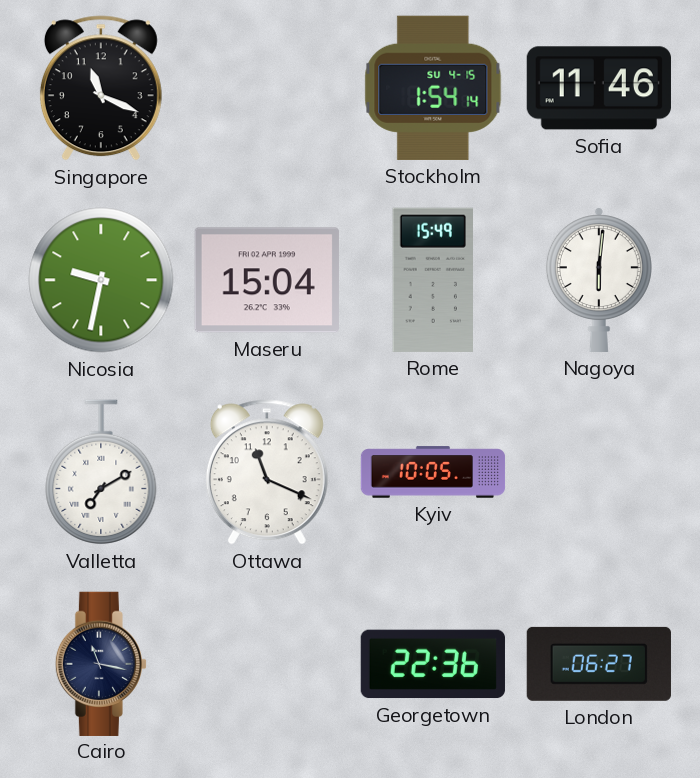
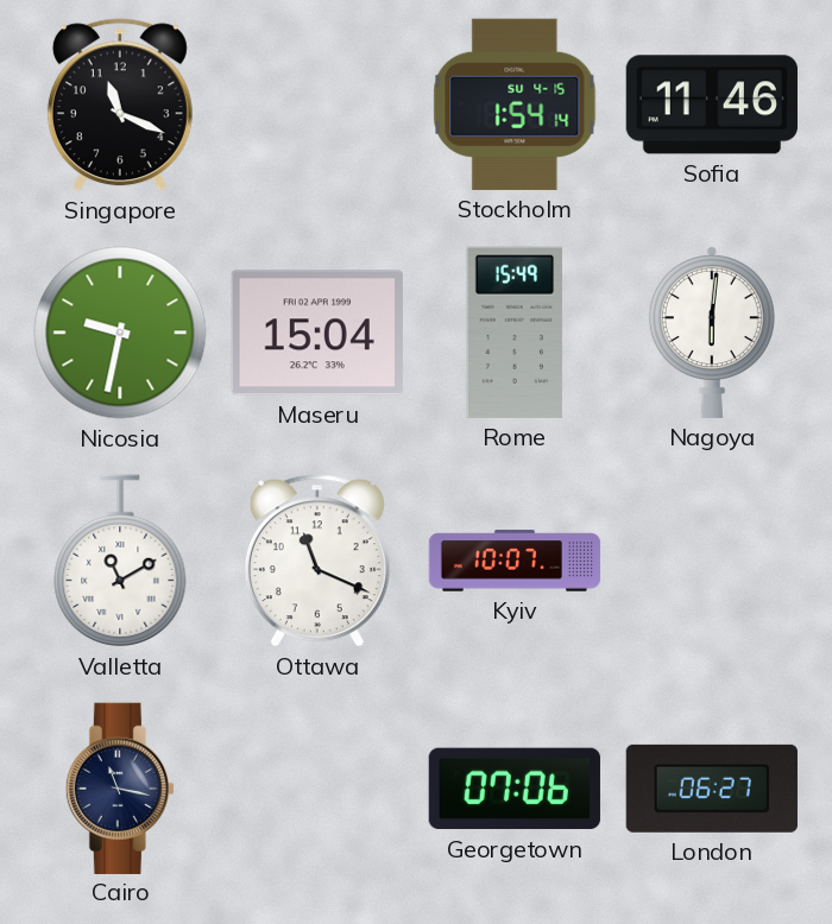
Valletta: 7:10 -> 11:10
Kyiv: 10:05 -> 10:07
Georgetown: 22:36 -> 07:06
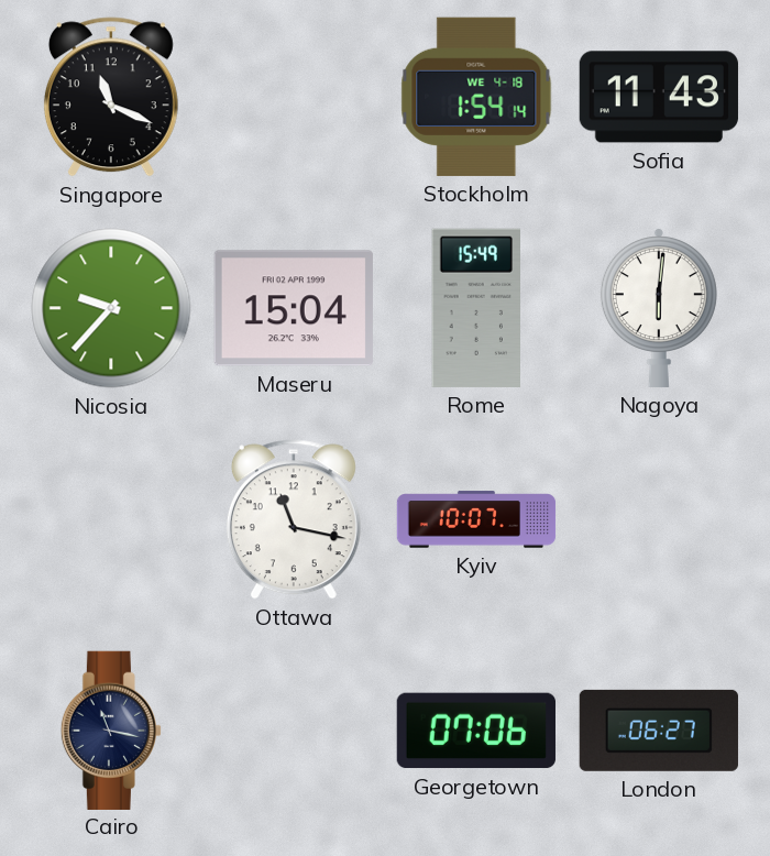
Stockholm date: SU 4-15 -> WE 4-18
Sofia: 11:46 -> 11:43
Nicosia: 9:32 -> 9:37
Valletta: 11:10 -> none
Ottawa: 11:19 -> 11:17
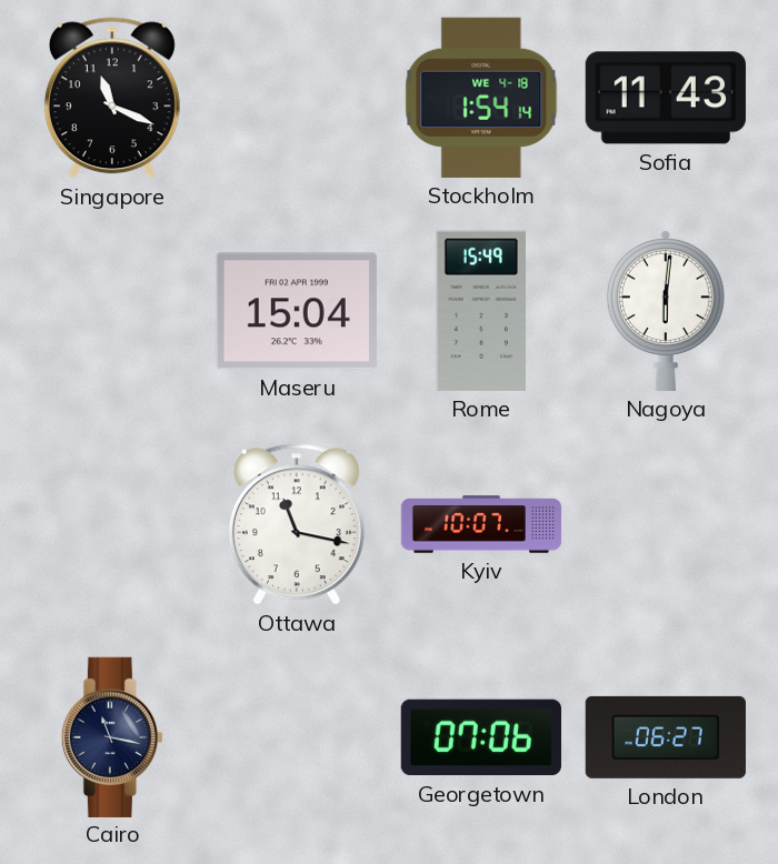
Nicosia: 9:37 -> none
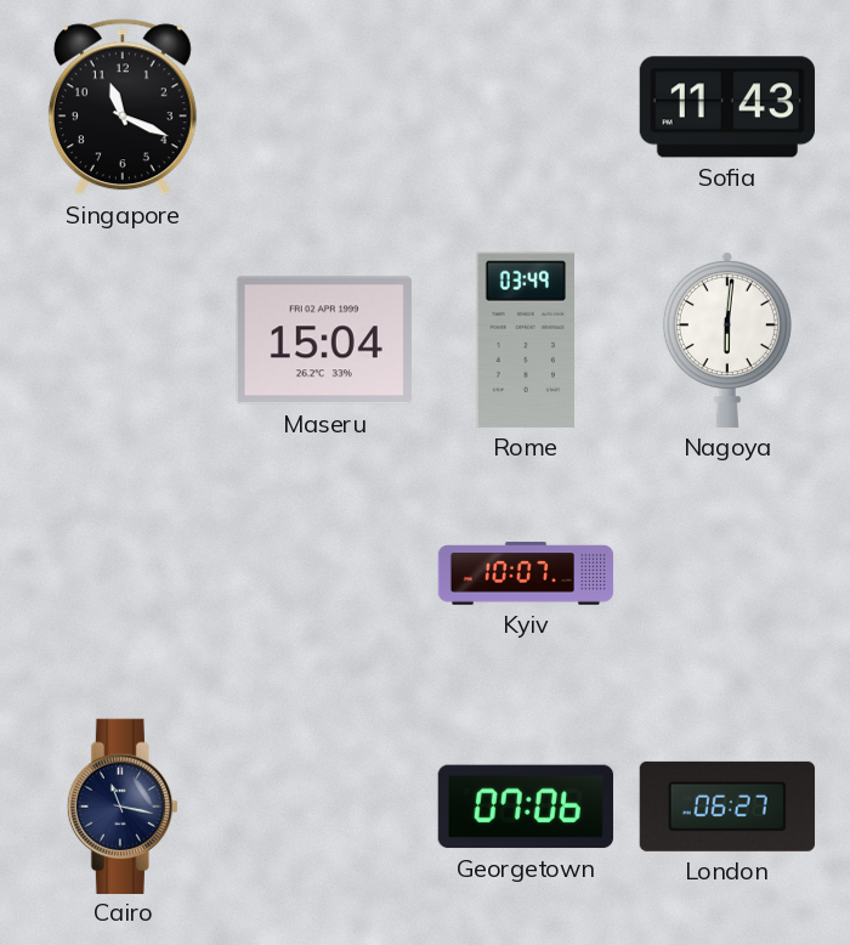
Stockholm: 1:54 -> none
Rome: 15:49 -> 03:49
Ottawa: 11:17 -> none
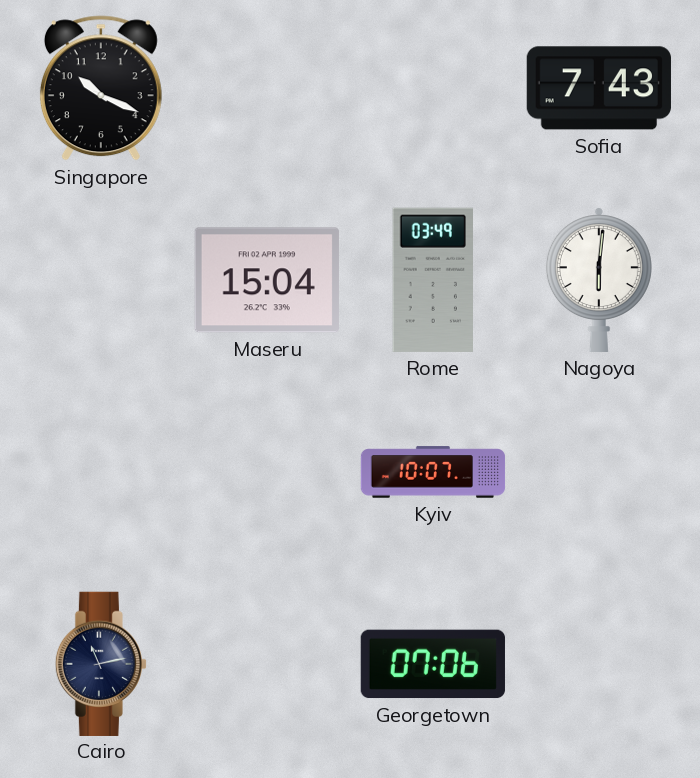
Singapore: 11:19 -> 10:19
Sofia: 11:43 -> 7:43
Cairo: 11:17 -> 11:13
London: 06:27 -> none
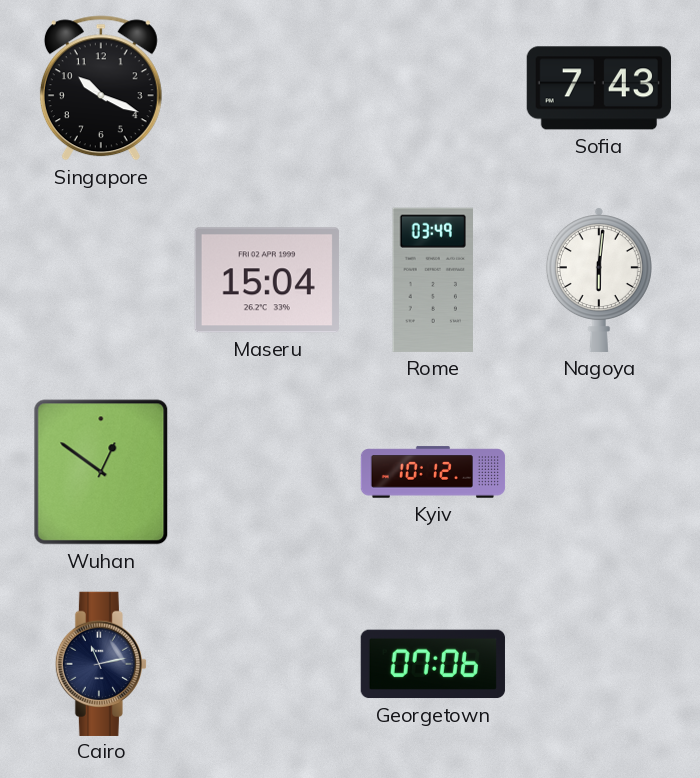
Wuhan: none -> 12:51
Kyiv: 10:07 -> 10:12
